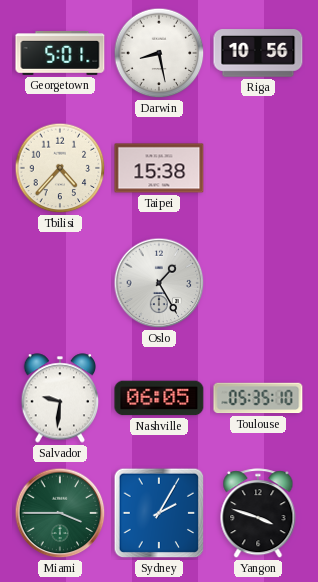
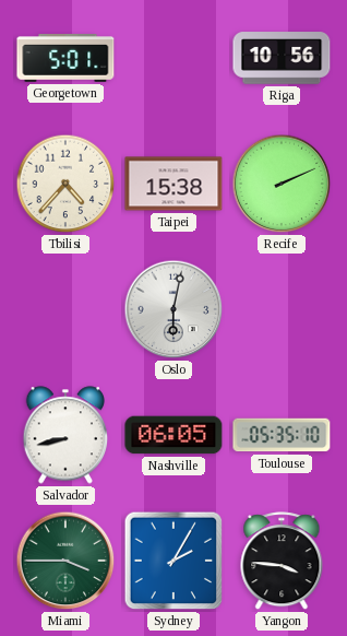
Darwin: 8:28 -> none
Recife: none -> 2:11
Oslo: 1:25 -> 6:02
Salvador: 9:31 -> 8:43
Yangon: 3:48 -> 3:46
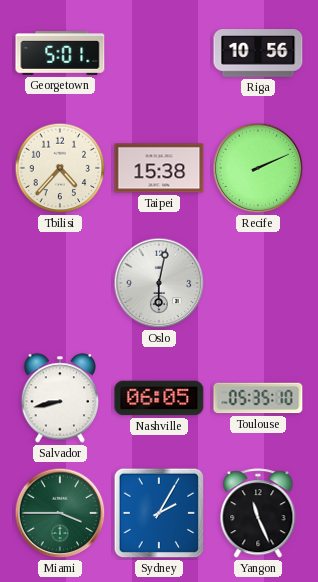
Yangon: 3:46 -> 11:26
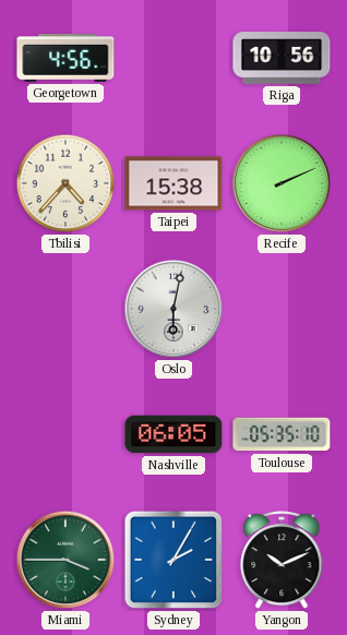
Georgetown: 5:01 -> 4:56
Salvador: 8:43 -> none
Yangon: 11:26 -> 10:11
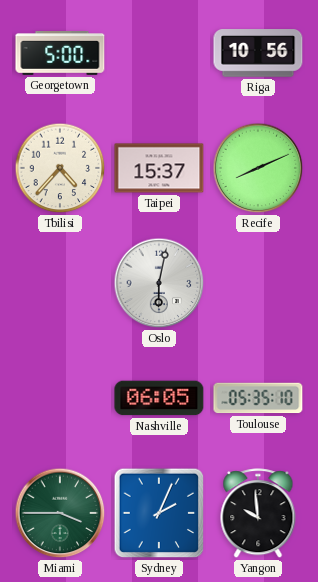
Georgetown: 4:56 -> 5:00
Taipei: 15:38 -> 15:37
Recife: 2:11 -> 8:11
Sydney: 2:05 -> 2:04
Yangon: 10:11 -> 9:59
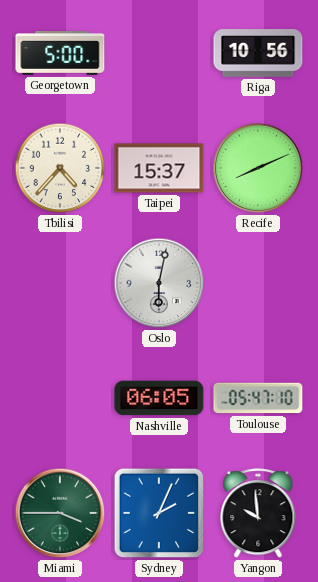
Toulouse: 05:35 -> 05:47
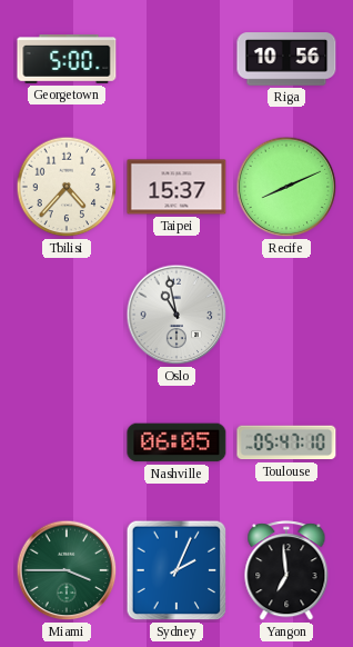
Oslo: 6:02 -> 10:58
Yangon: 9:59 -> 6:59
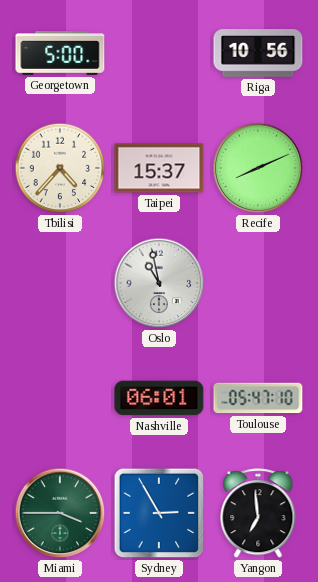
Nashville: 06:05 -> 06:01
Sydney: 2:04 -> 2:55
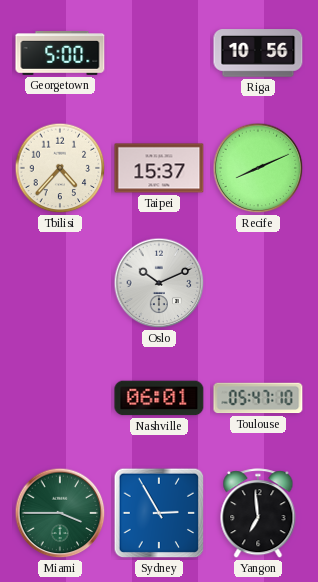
Oslo: 10:58 -> 10:11
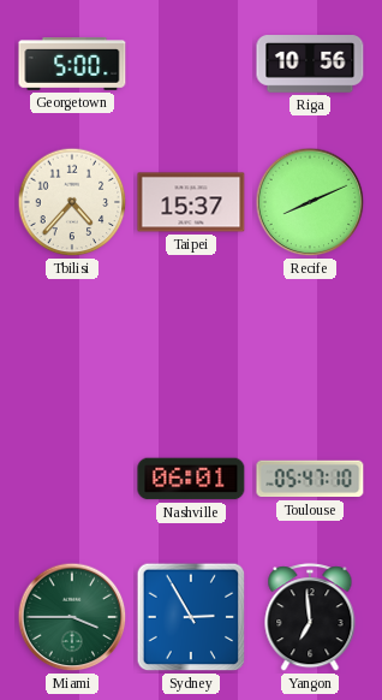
Oslo: 10:11 -> none
